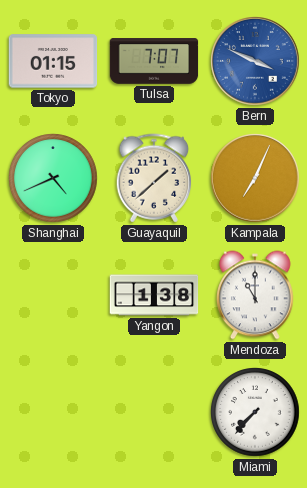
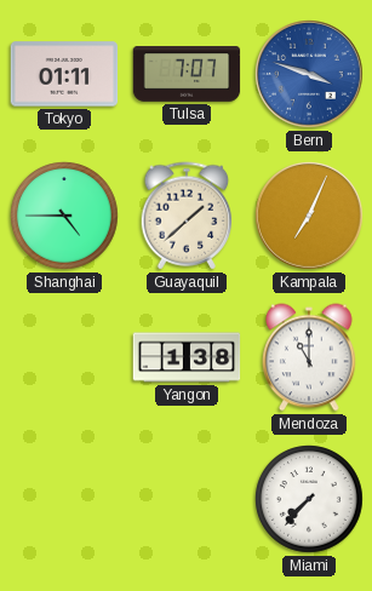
Tokyo: 01:15 -> 01:11
Bern: 3:49 -> 3:48
Shanghai: 4:41 -> 4:45
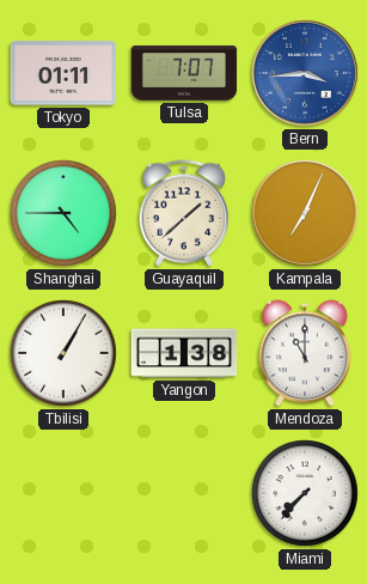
Bern: 3:48 -> 3:44
Tbilisi: none -> 1:05
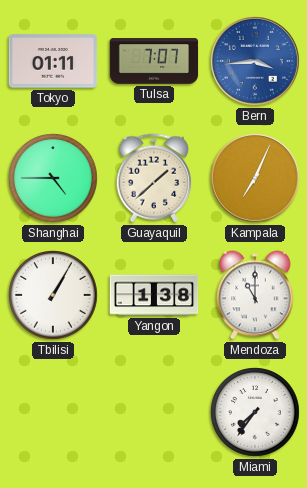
Miami: 7:37 -> 7:36
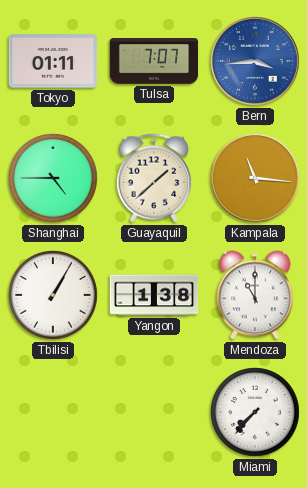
Kampala: 7:04 -> 11:16
Miami: 7:36 -> 7:37
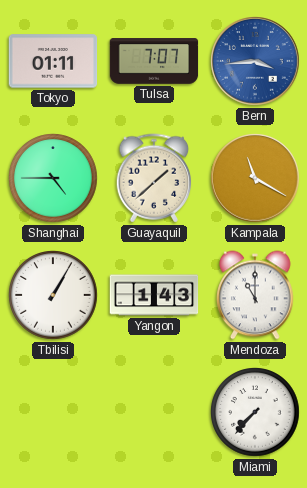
Kampala: 11:16 -> 11:20
Yangon: 1:38 -> 1:43
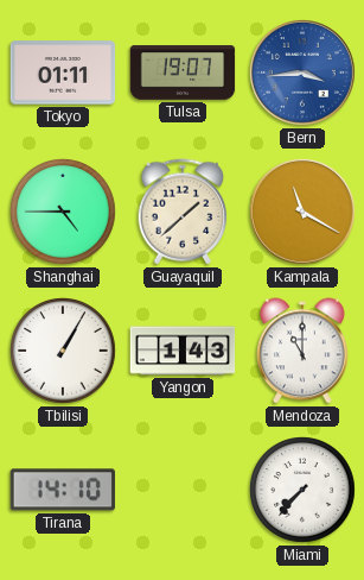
Tulsa: 7:07 -> 19:07
Tirana: none -> 14:10
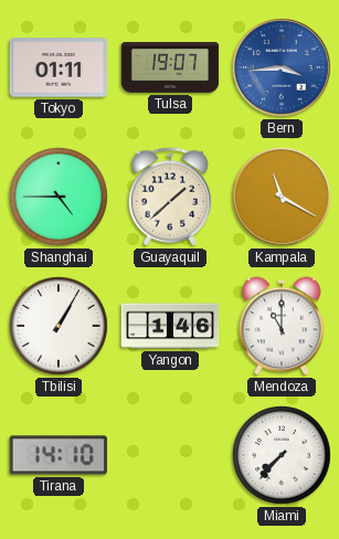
Yangon: 1:43 -> 1:46
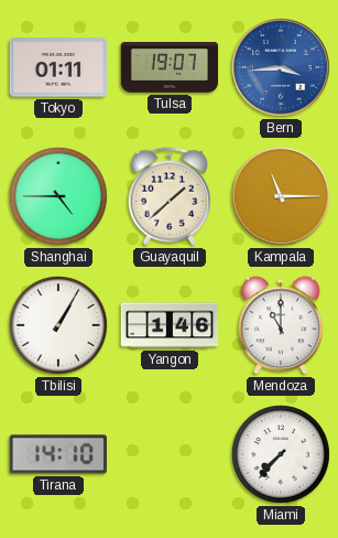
Kampala: 11:20 -> 11:15
